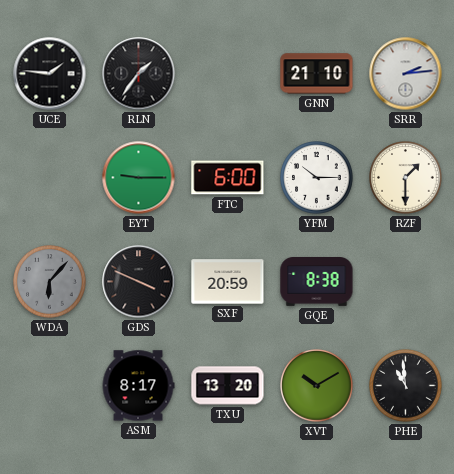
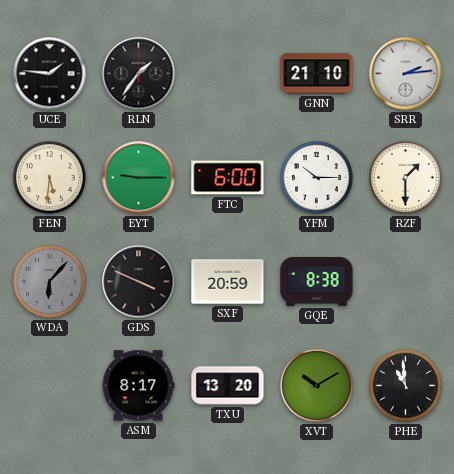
FEN: none -> 5:31
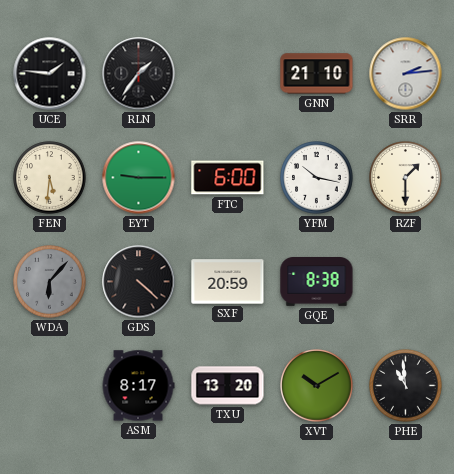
YFM: 10:15 -> 10:17
GDS: 3:49 -> 4:22
